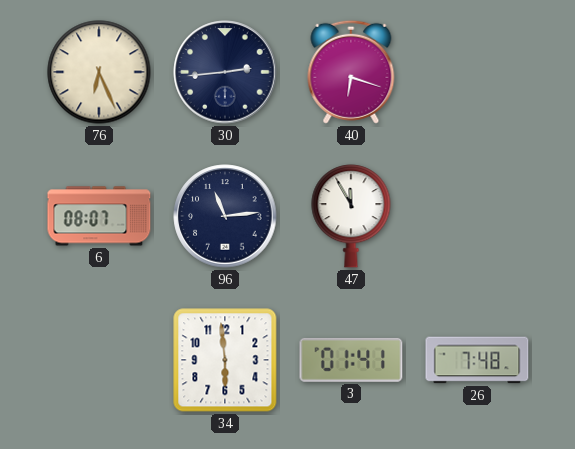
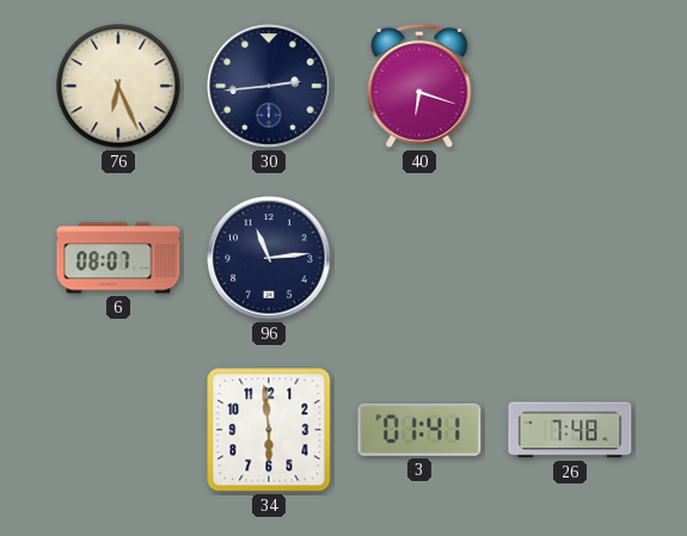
47: 11:55 -> none
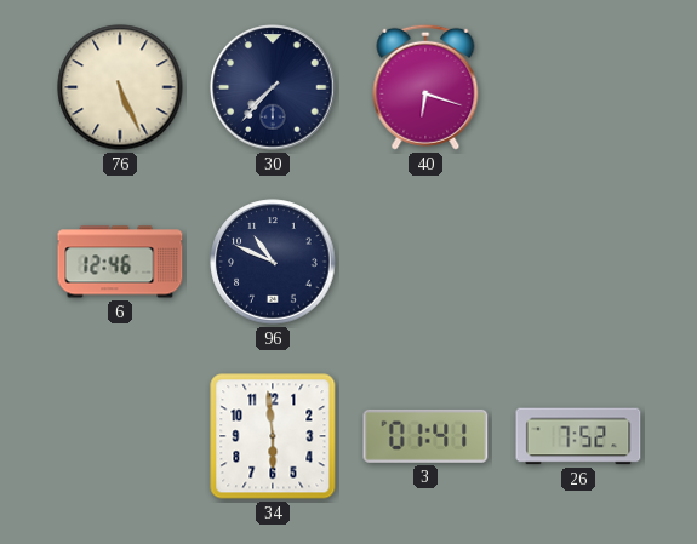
76: 6:26 -> 5:26
30: 2:44 -> 7:37
6: 08:07 -> 12:46
96: 11:14 -> 10:49
26: 7:48 -> 7:52
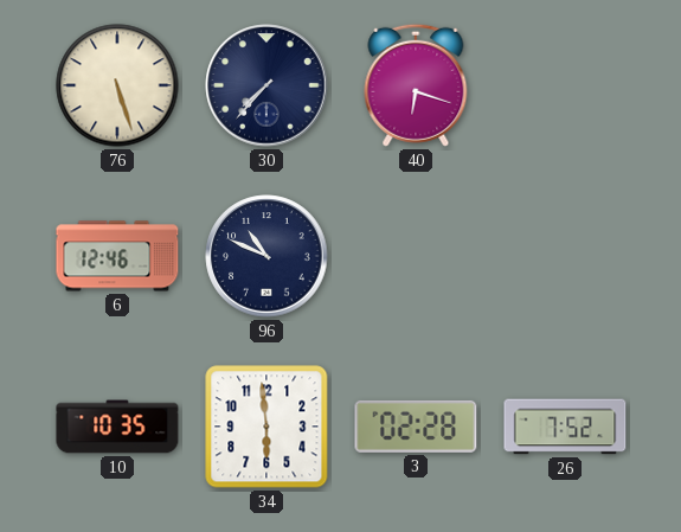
76: 5:26 -> 5:27
10: none -> 10:35
3: 01:41 -> 02:28
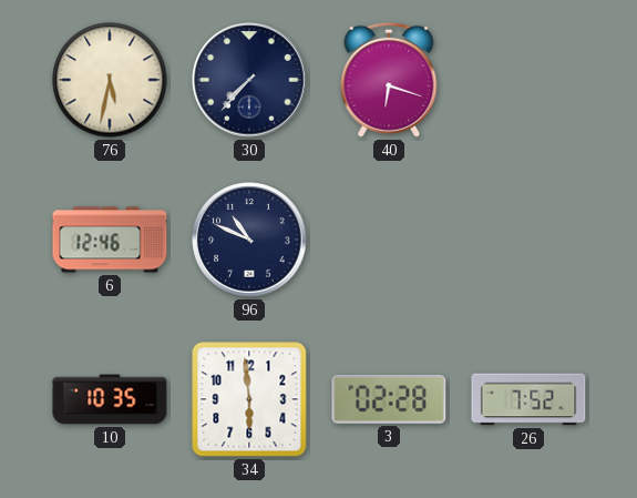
76: 5:27 -> 5:32
